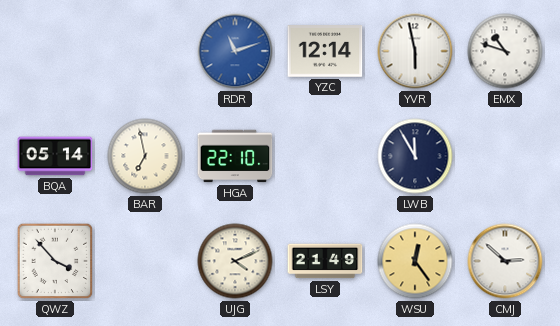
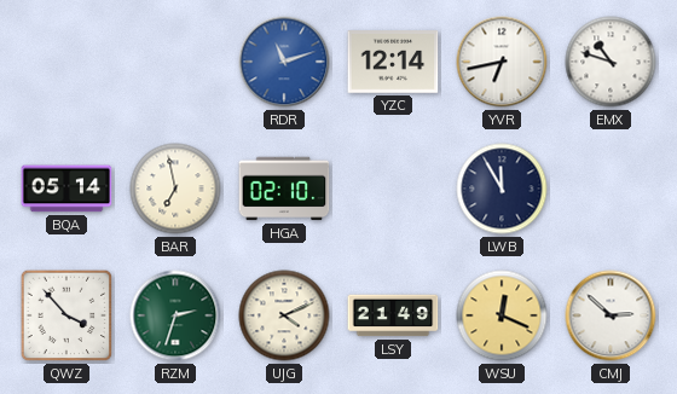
YVR: 5:58 -> 6:43
HGA: 22:10 -> 02:10
RZM: none -> 2:33
WSU: 12:24 -> 12:19
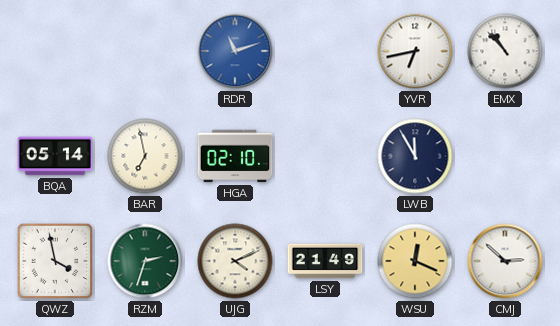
YZC: 12:14 -> none
EMX: 10:48 -> 10:53
QWZ: 3:53 -> 3:58
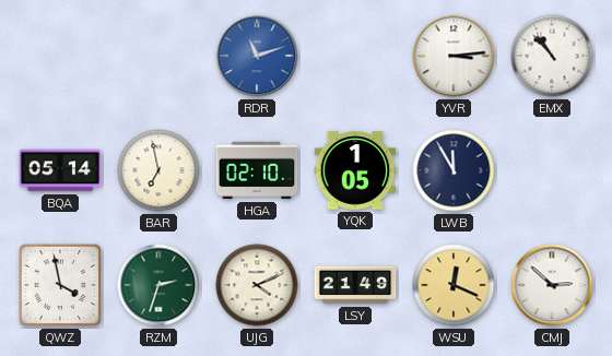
YVR: 6:43 -> 3:14
YQK: none -> 1:05
